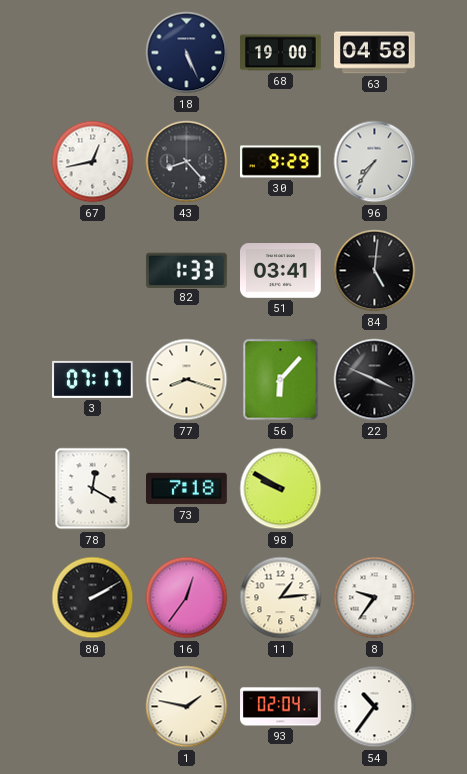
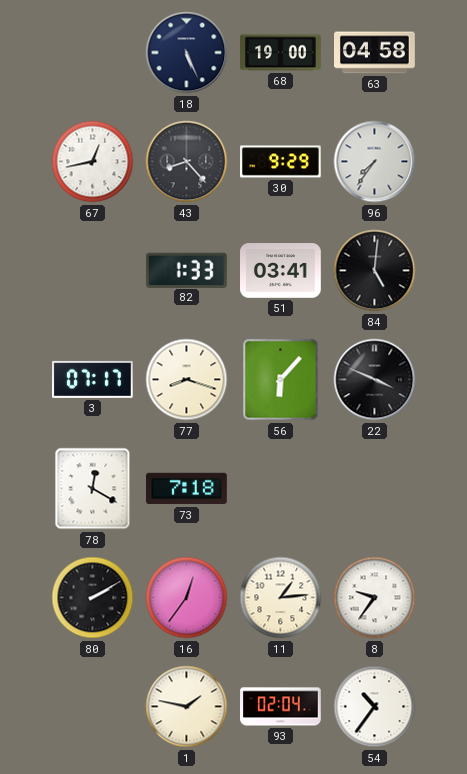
98: 9:50 -> none
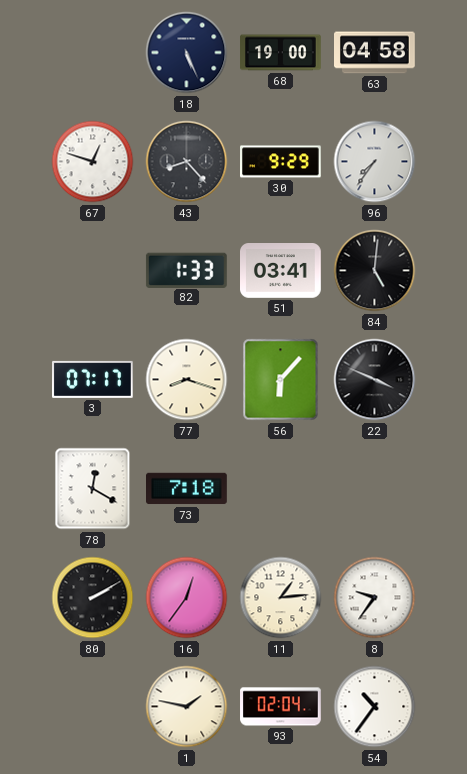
67: 12:43 -> 12:48
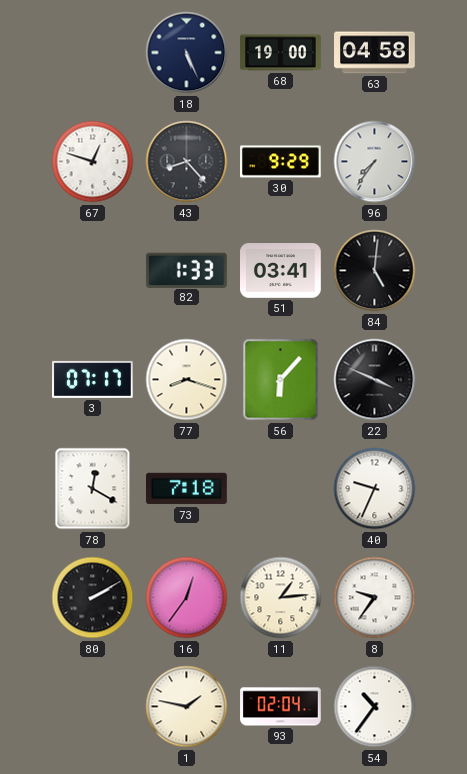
40: none -> 9:34
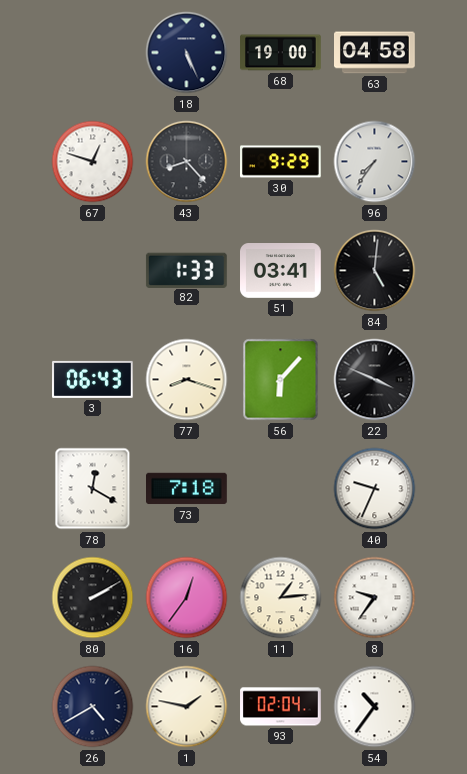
3: 07:17 -> 06:43
26: none -> 4:40
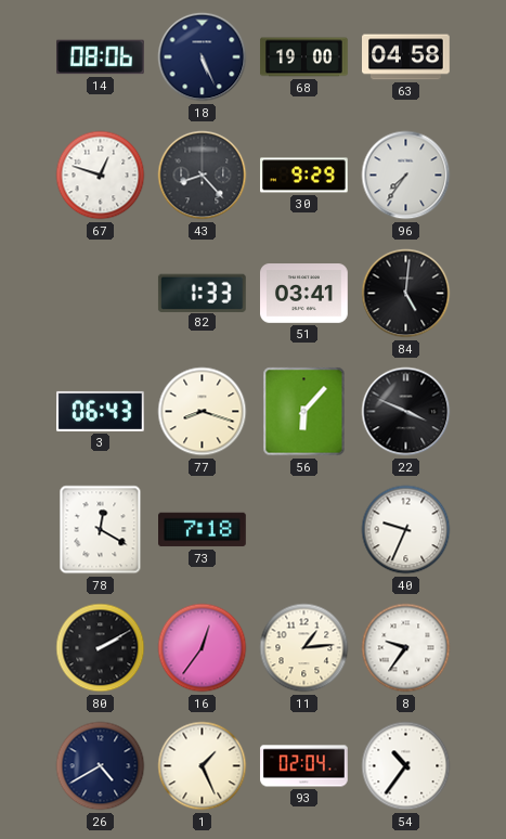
14: none -> 08:06
1: 1:47 -> 1:26
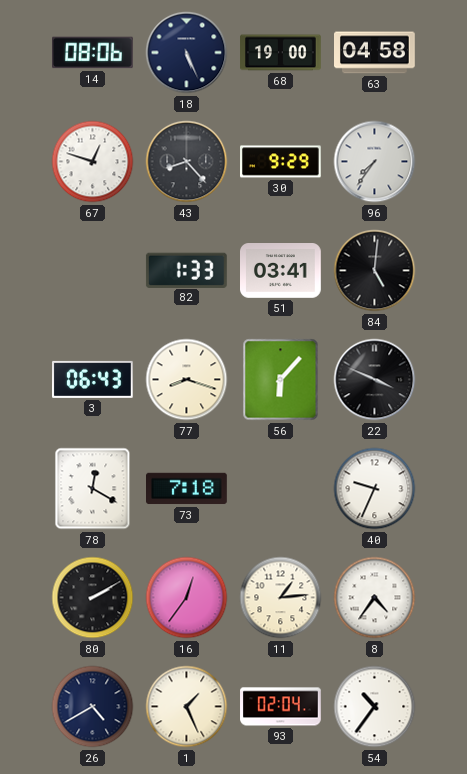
8: 9:36 -> 4:36
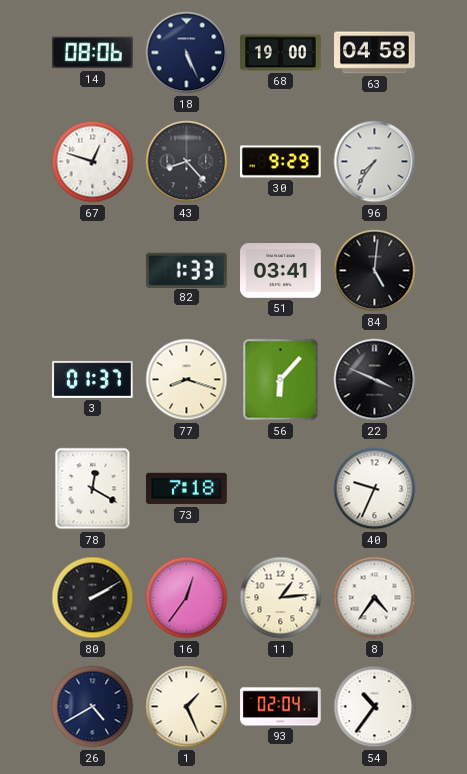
3: 06:43 -> 01:37
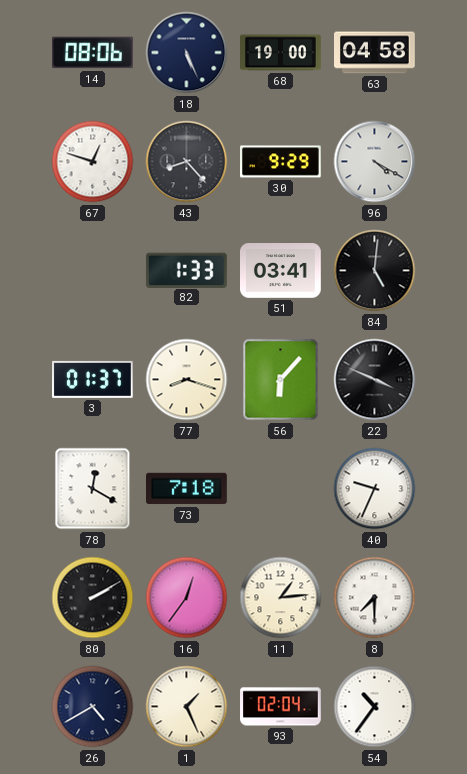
96: 7:36 -> 4:20
8: 4:36 -> 7:30
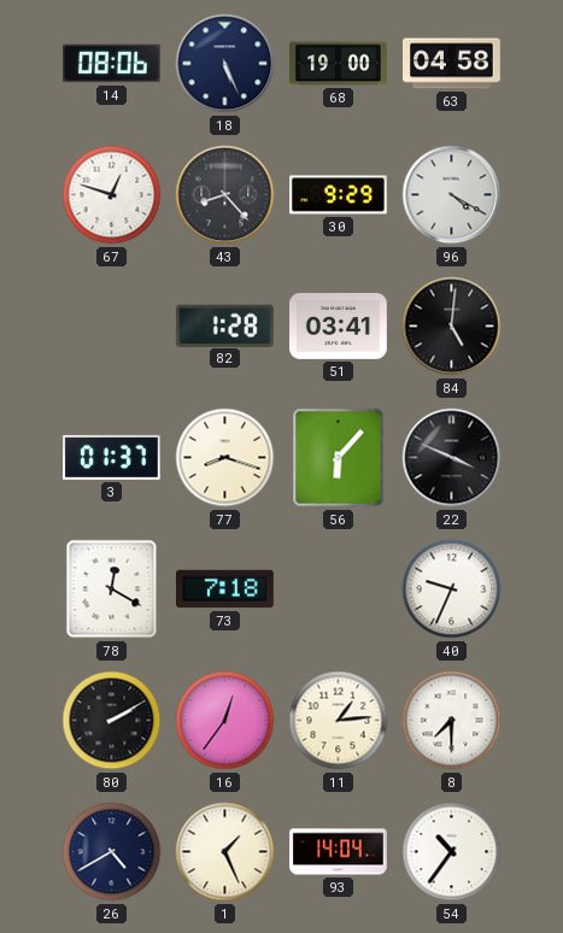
82: 1:33 -> 1:28
93: 02:04 -> 14:04
